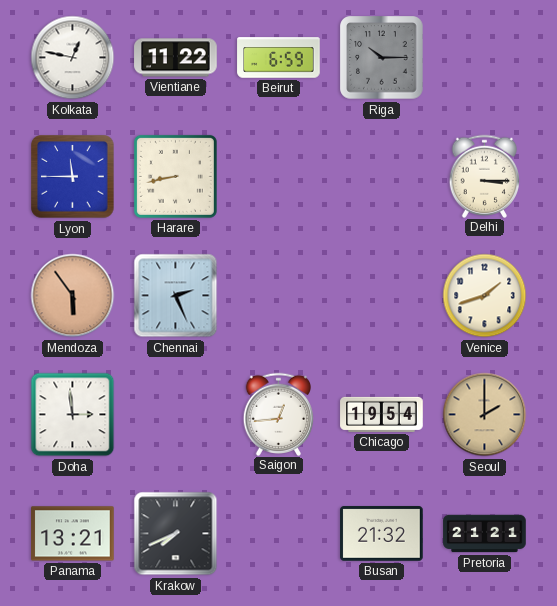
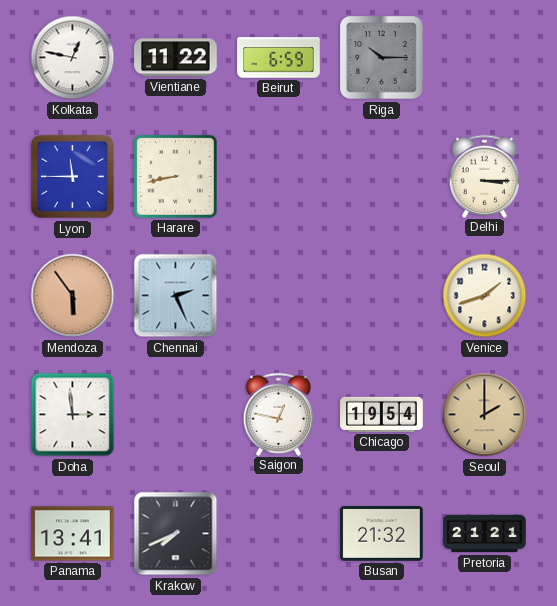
Saigon: 12:44 -> 12:47
Panama: 13:21 -> 13:41
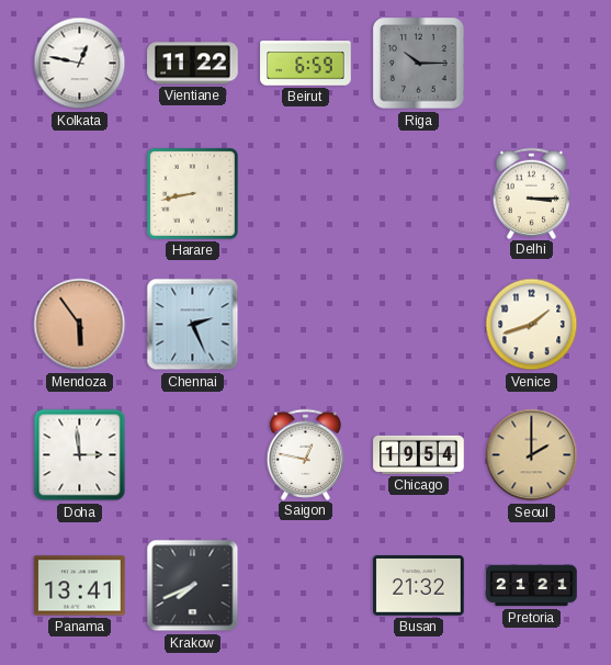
Lyon: 11:45 -> none
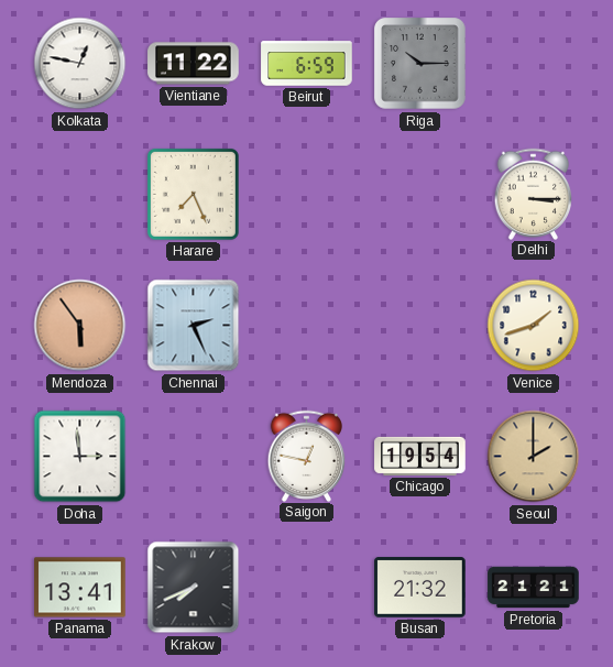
Harare: 8:43 -> 7:26
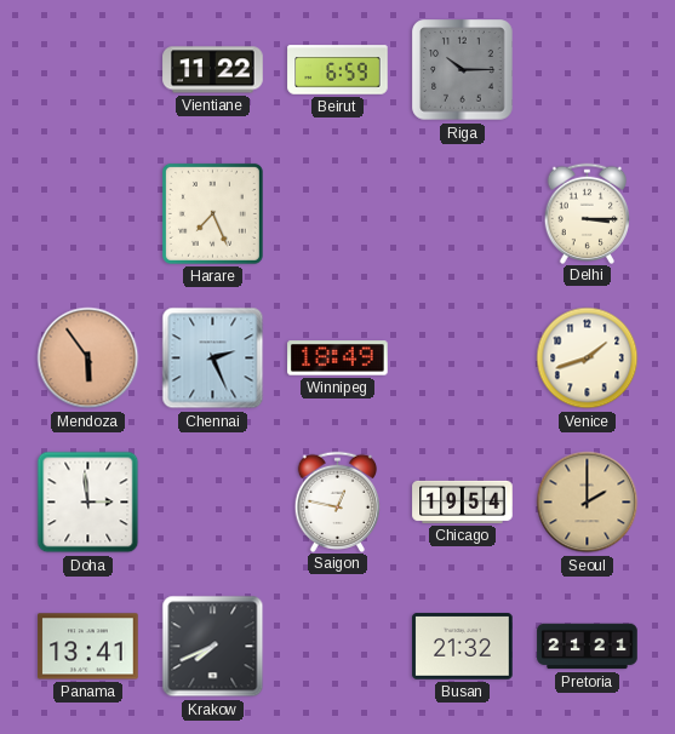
Kolkata: 12:47 -> none
Winnipeg: none -> 18:49
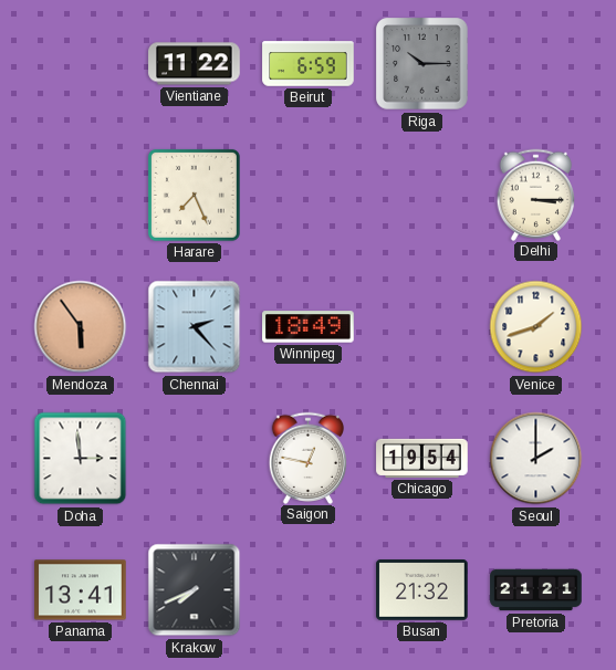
Chennai: 2:26 -> 2:23
Seoul dial: champagne -> white
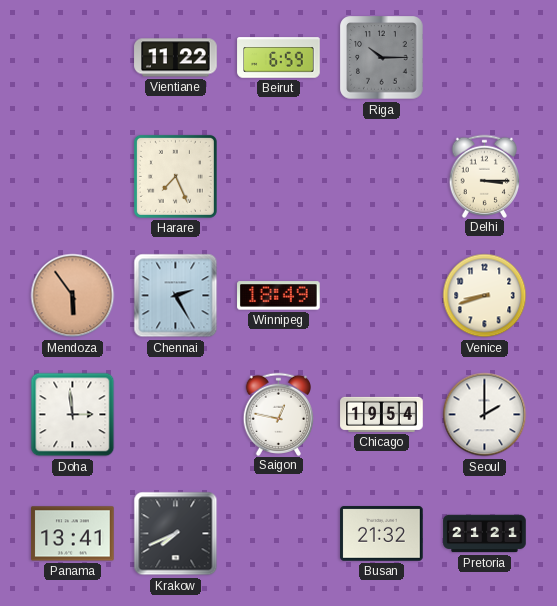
Chennai: 2:23 -> 2:25
Venice: 1:42 -> 8:42
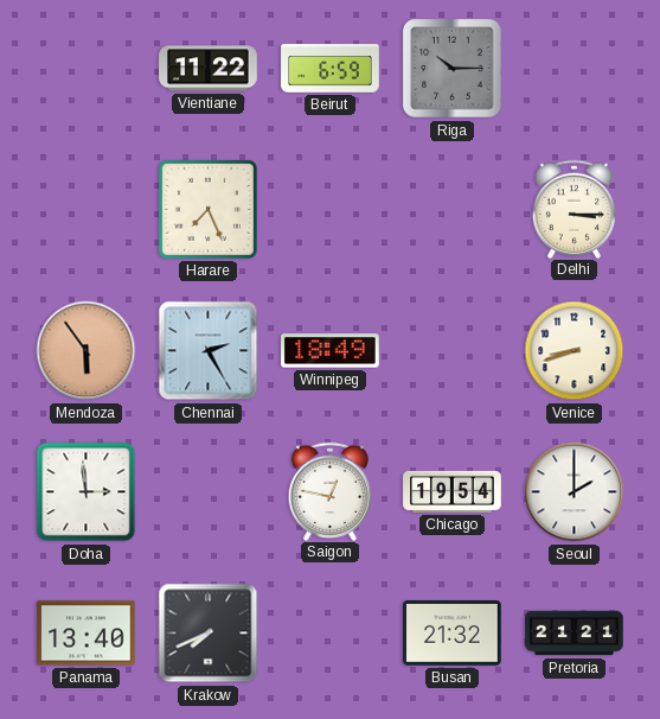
Panama: 13:41 -> 13:40
